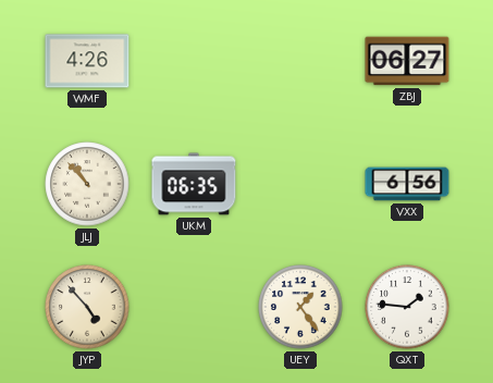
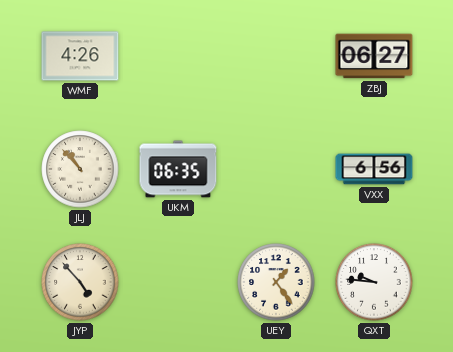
QXT: 1:46 -> 9:46
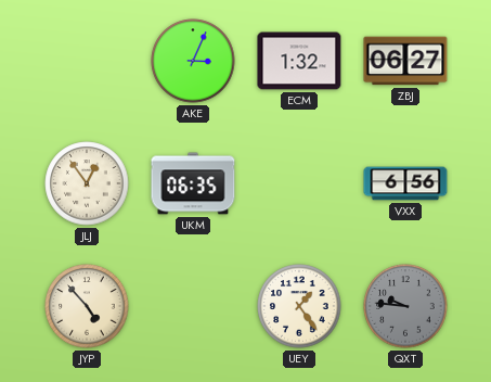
WMF: 4:26 -> none
AKE: none -> 3:04
ECM: none -> 1:32
JLJ: 10:53 -> 12:54
QXT dial: white -> grey
